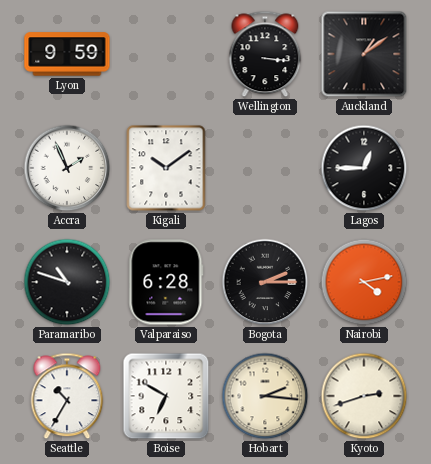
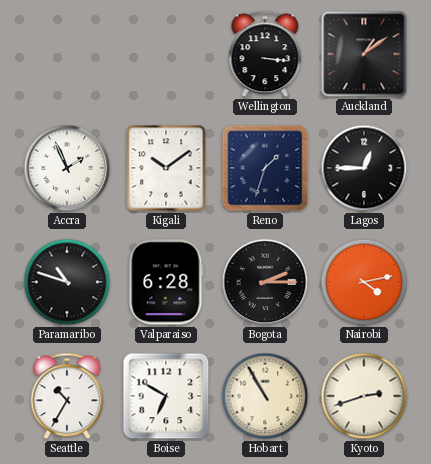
Lyon: 9:59 -> none
Reno: none -> 1:33
Hobart: 2:16 -> 10:55
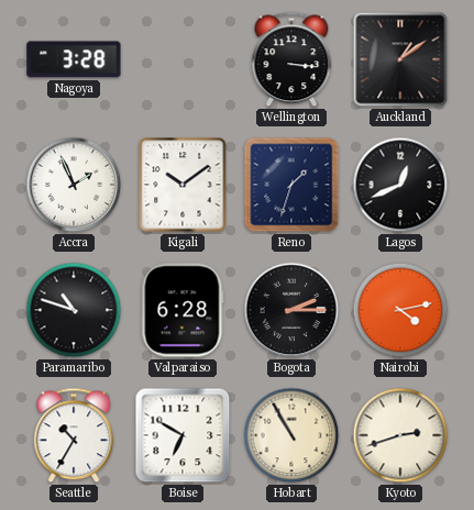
Nagoya: none -> 3:28
Lagos: 12:45 -> 12:41
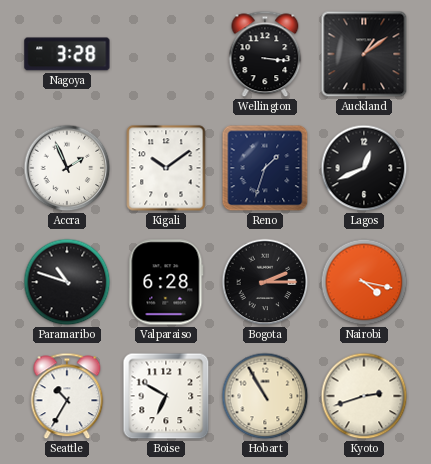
Nairobi: 4:13 -> 4:17
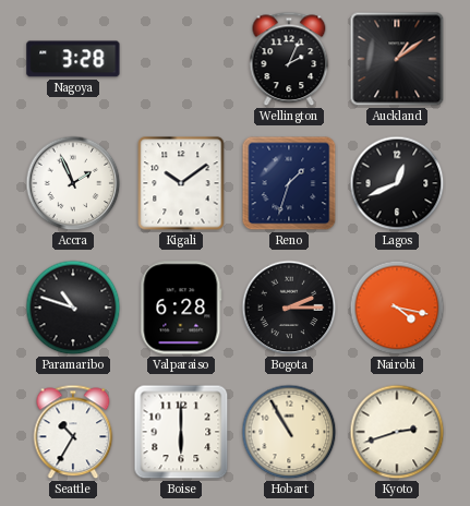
Wellington: 3:16 -> 2:04
Boise: 6:50 -> 6:00
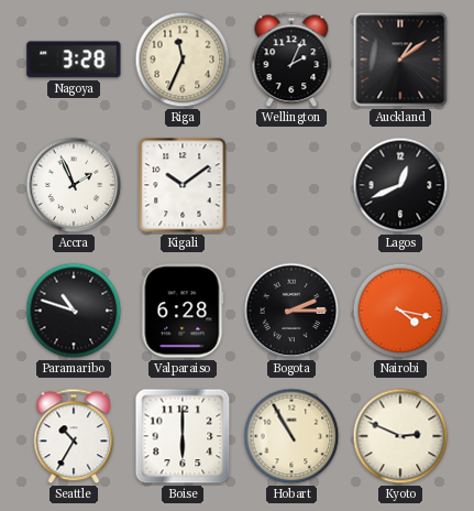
Riga: none -> 11:34
Reno: 1:33 -> none
Kyoto: 2:42 -> 2:49
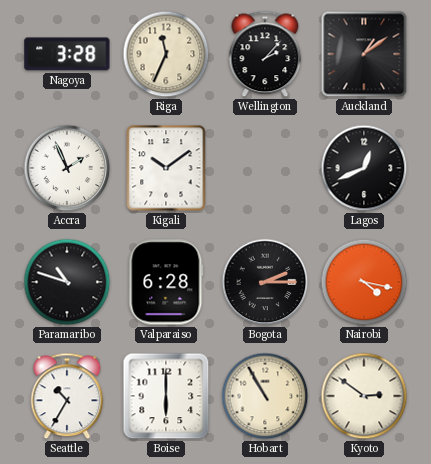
Wellington: 2:04 -> 2:07
Kyoto: 2:49 -> 2:51
